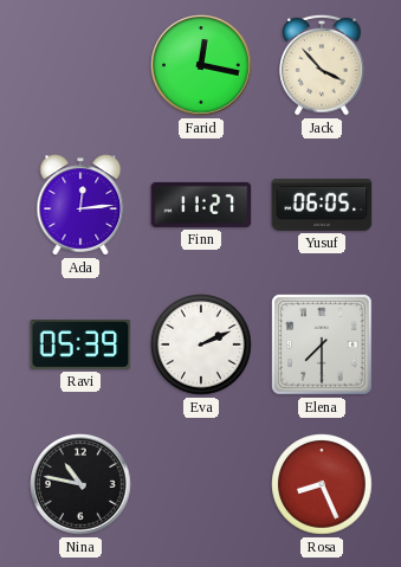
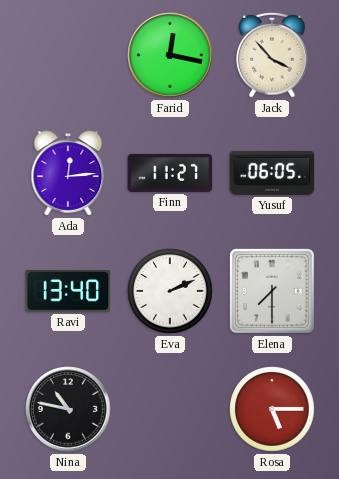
Ravi: 05:39 -> 13:40
Rosa: 8:26 -> 5:15
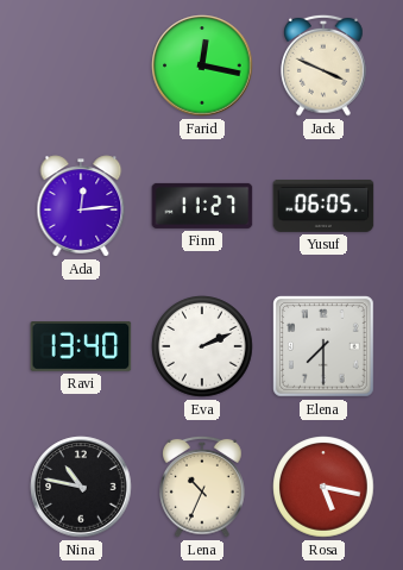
Jack: 3:53 -> 3:49
Lena: none -> 10:34
Rosa: 5:15 -> 5:17
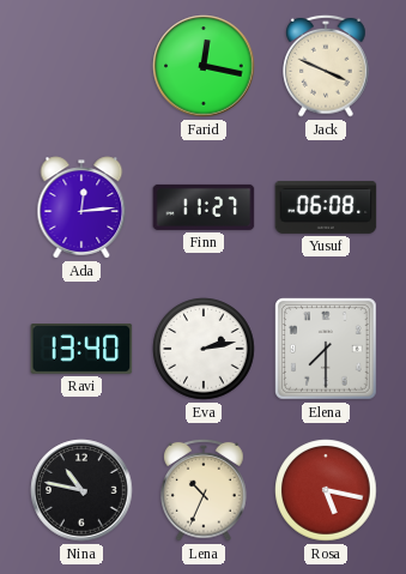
Yusuf: 06:05 -> 06:08
Eva: 2:11 -> 2:13
